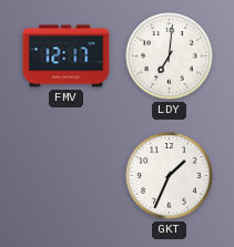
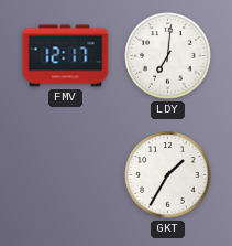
GKT: 1:34 -> 1:35
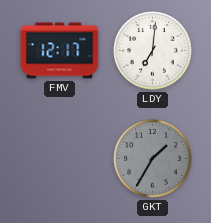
GKT dial: white -> grey
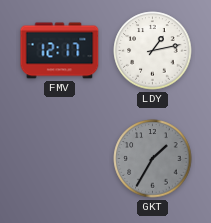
LDY: 7:01 -> 1:13
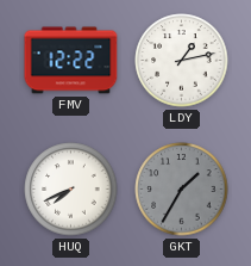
FMV: 12:17 -> 12:22
HUQ: none -> 7:41
